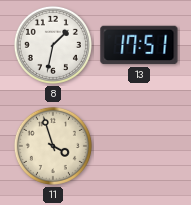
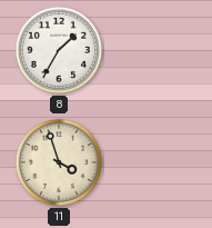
8: 1:32 -> 1:35
13: 17:51 -> none
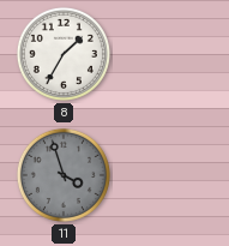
11 dial: cream -> grey
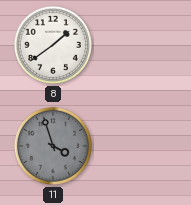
8: 1:35 -> 1:39
